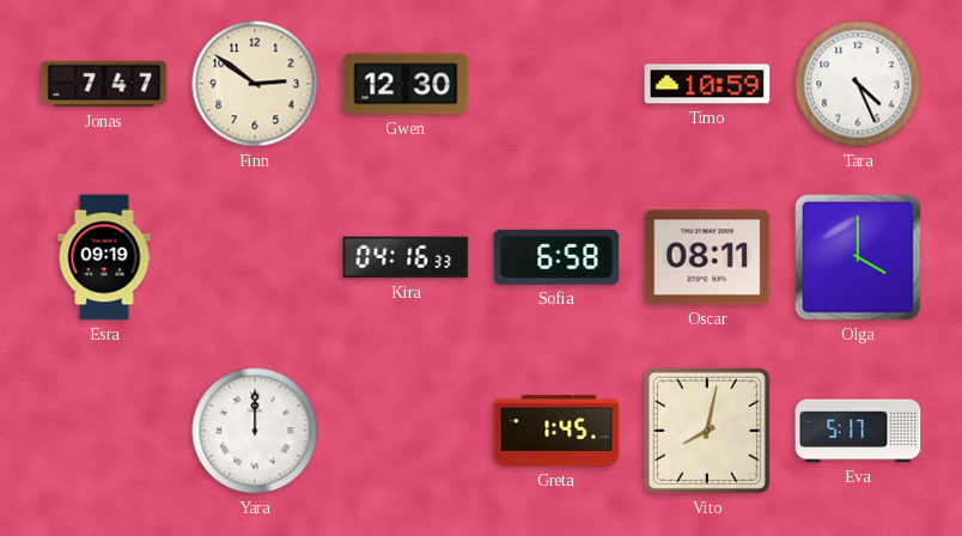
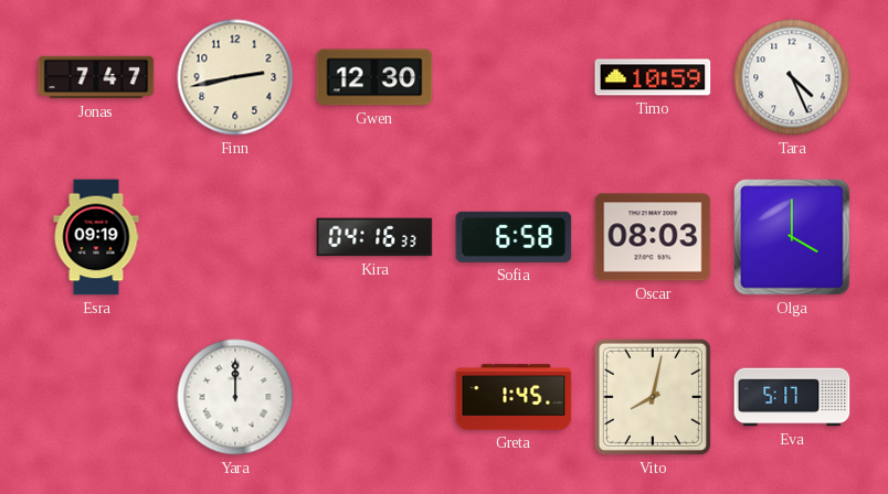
Finn: 2:51 -> 2:43
Oscar: 08:11 -> 08:03
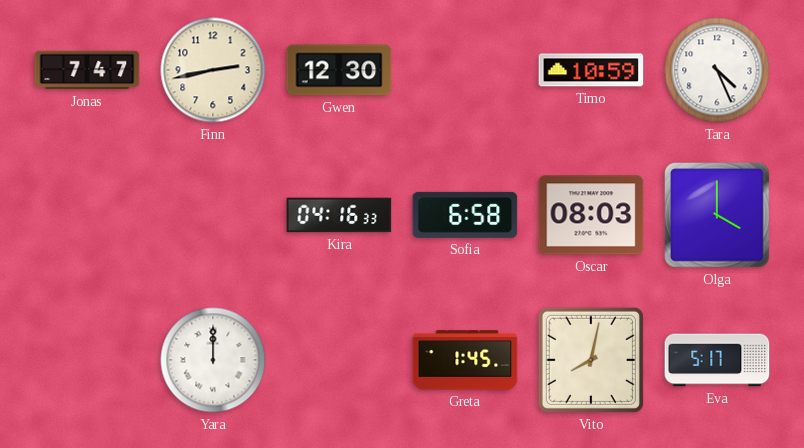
Esra: 09:19 -> none
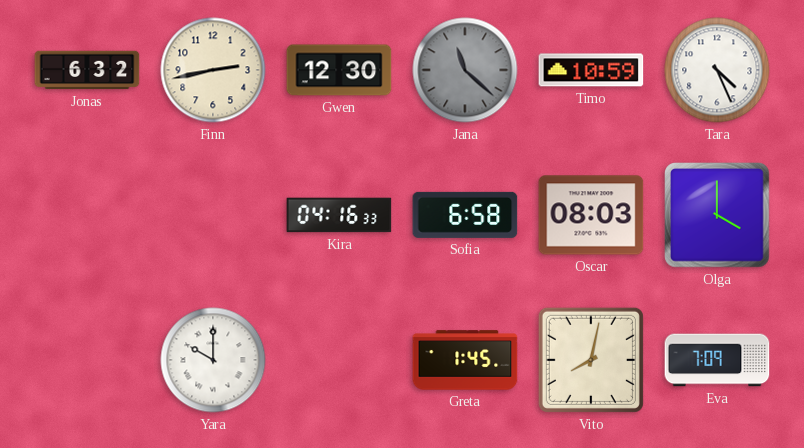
Jonas: 7:47 -> 6:32
Jana: none -> 11:22
Yara: 12:00 -> 10:00
Eva: 5:17 -> 7:09
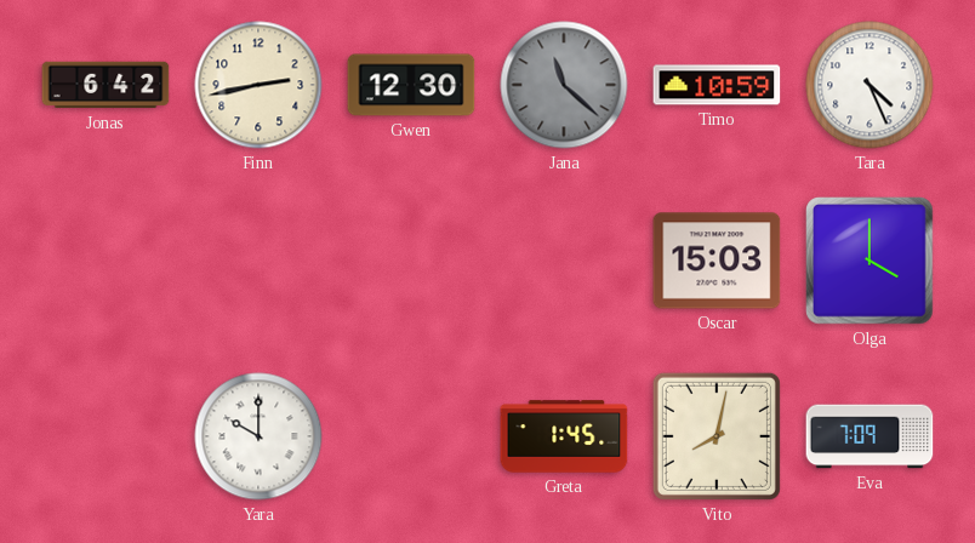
Jonas: 6:32 -> 6:42
Kira: 04:16 -> none
Sofia: 6:58 -> none
Oscar: 08:03 -> 15:03
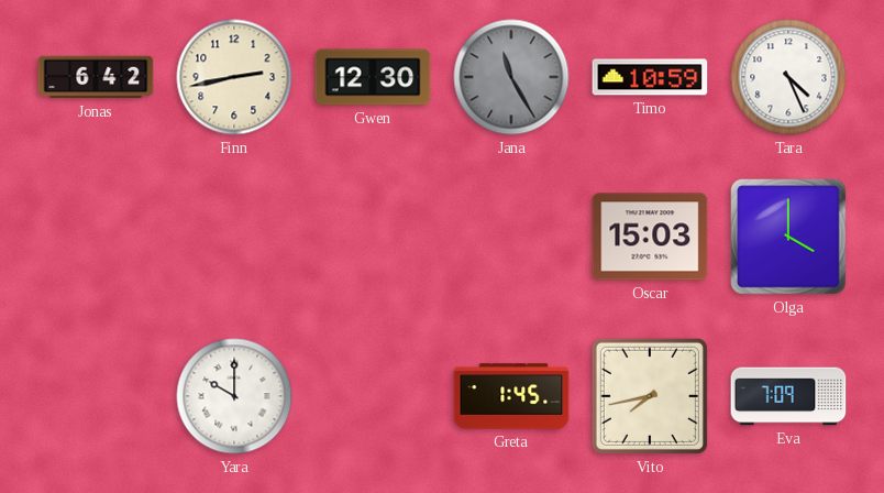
Jana: 11:22 -> 11:25
Vito: 8:02 -> 7:43
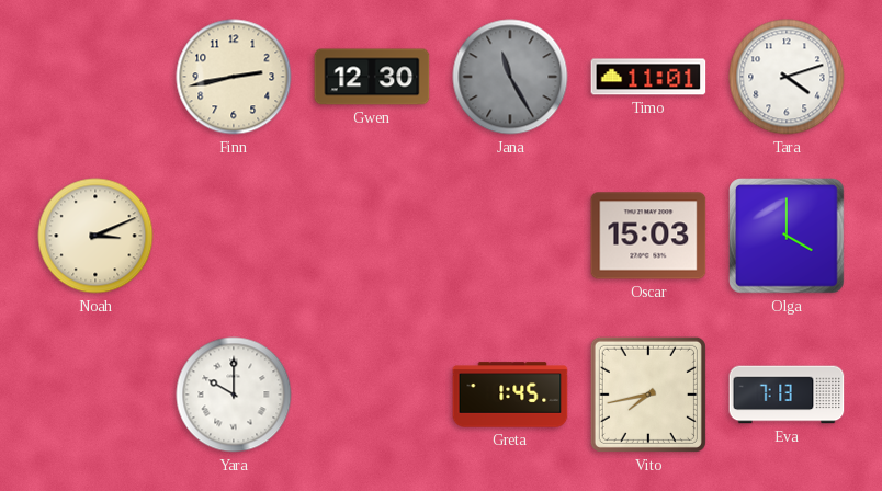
Jonas: 6:42 -> none
Timo: 10:59 -> 11:01
Tara: 4:26 -> 4:12
Noah: none -> 3:11
Eva: 7:09 -> 7:13
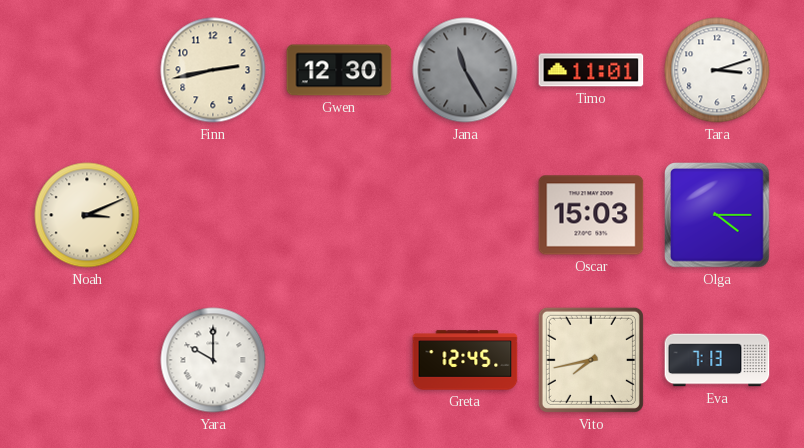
Tara: 4:12 -> 3:12
Olga: 4:00 -> 4:15
Greta: 1:45 -> 12:45
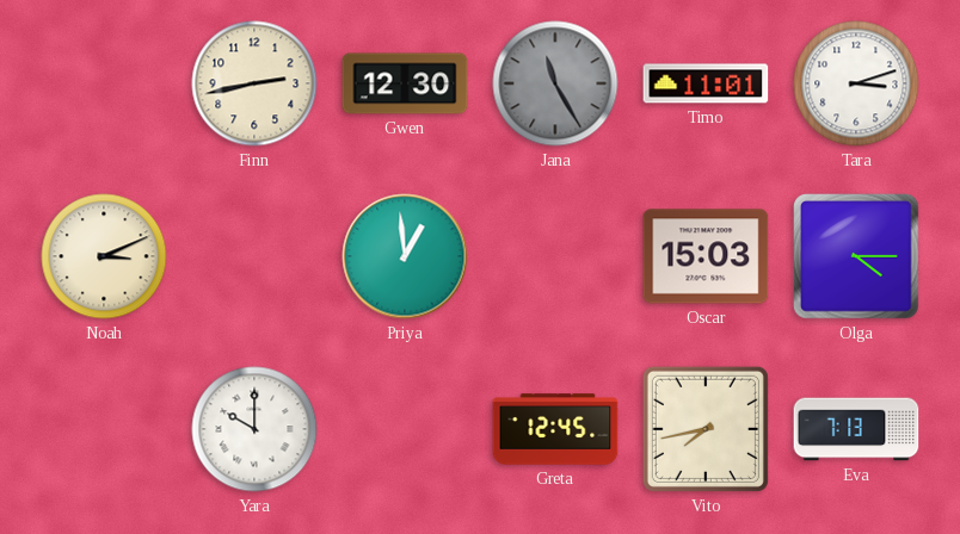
Priya: none -> 12:59
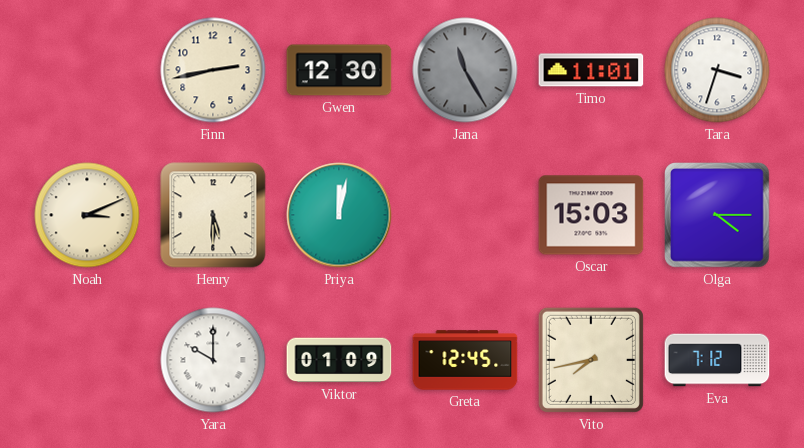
Tara: 3:12 -> 3:33
Henry: none -> 5:30
Priya: 12:59 -> 12:02
Viktor: none -> 01:09
Eva: 7:13 -> 7:12
